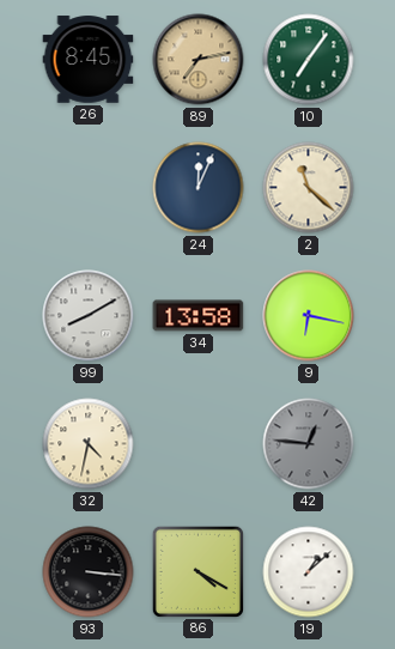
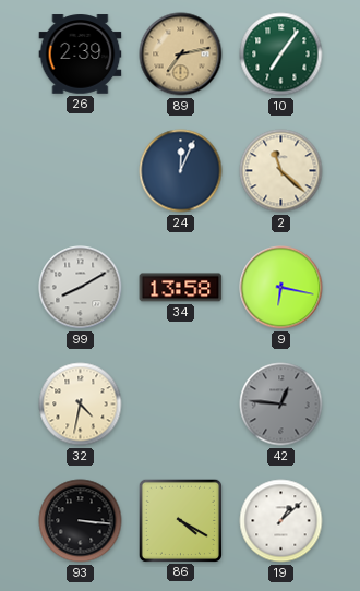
26: 8:45 -> 2:39
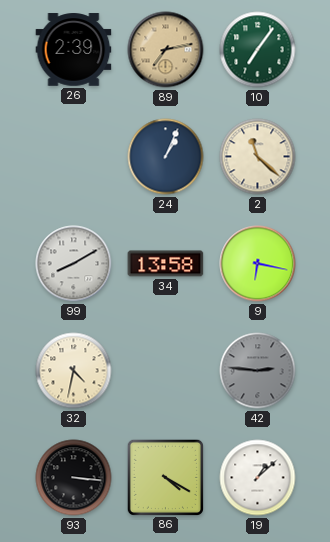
24: 12:04 -> 1:04
42: 12:46 -> 2:46
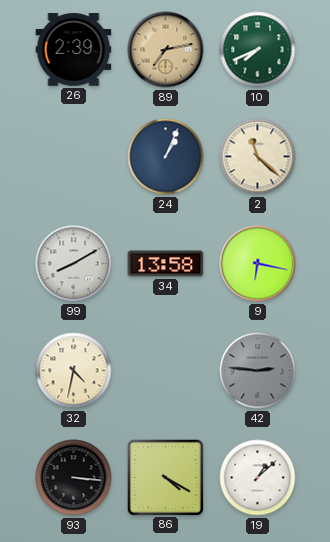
10: 7:06 -> 7:41
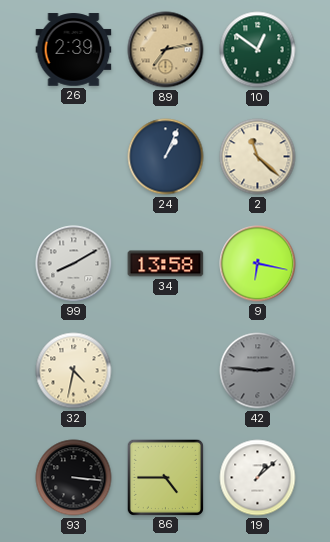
10: 7:41 -> 12:51
86: 4:20 -> 4:45
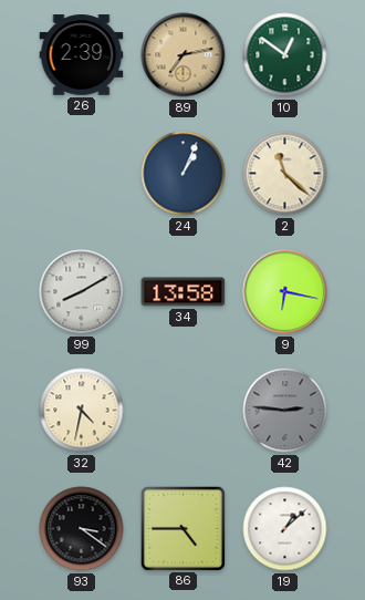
93: 3:16 -> 3:21
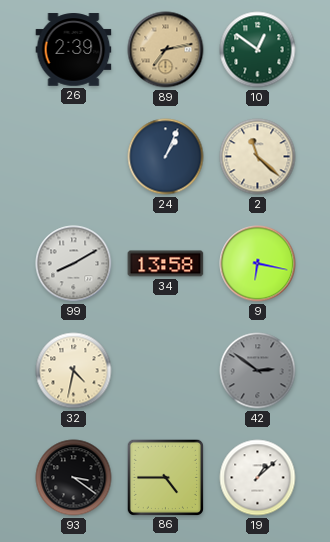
42: 2:46 -> 2:51
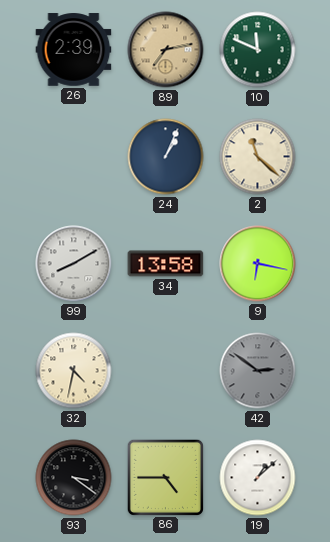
10: 12:51 -> 11:49
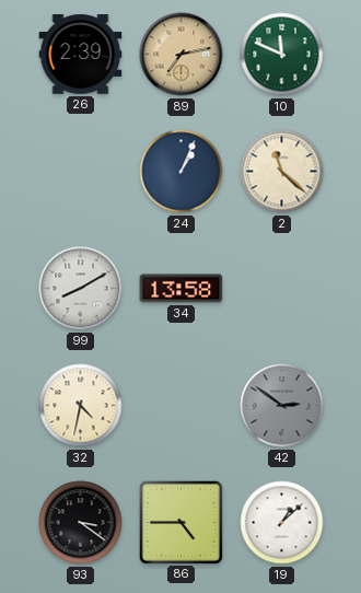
9: 6:17 -> none
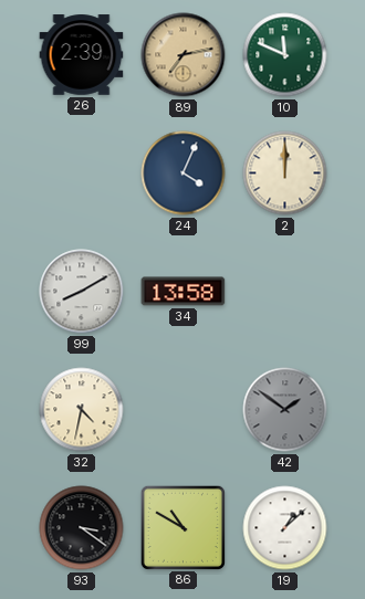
24: 1:04 -> 4:04
2: 11:22 -> 12:00
42: 2:51 -> 1:51
86: 4:45 -> 10:50
